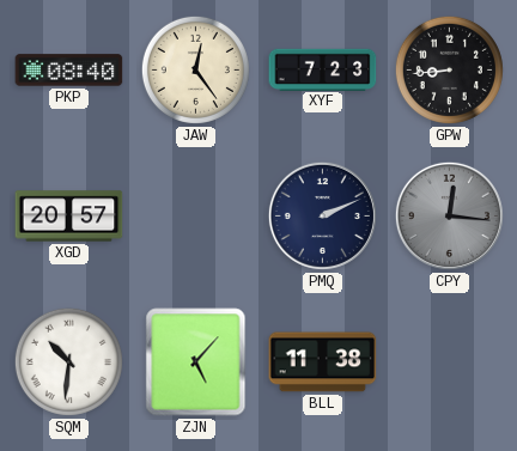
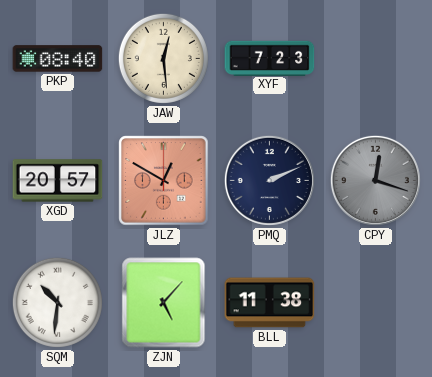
JAW: 12:24 -> 12:29
GPW: 8:44 -> none
JLZ: none -> 12:50
CPY: 12:16 -> 12:18
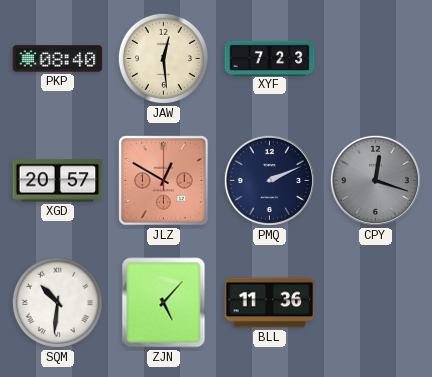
BLL: 11:38 -> 11:36
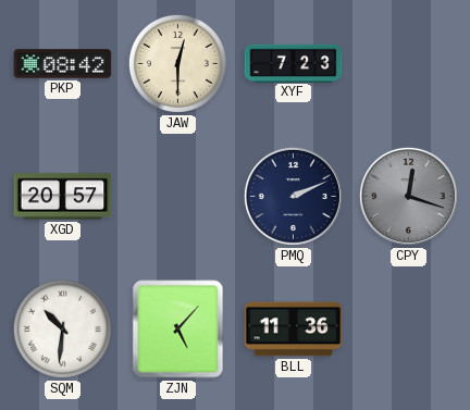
PKP: 08:40 -> 08:42
JAW: 12:29 -> 12:30
JLZ: 12:50 -> none
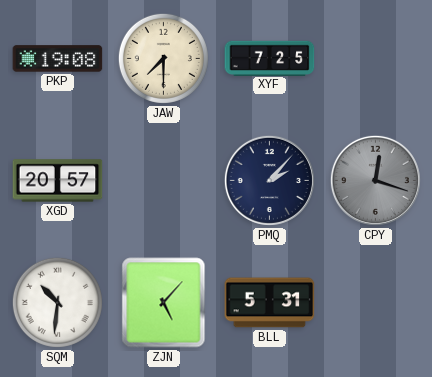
PKP: 08:42 -> 19:08
JAW: 12:30 -> 7:30
XYF: 7:23 -> 7:25
PMQ: 2:11 -> 2:07
BLL: 11:36 -> 5:31
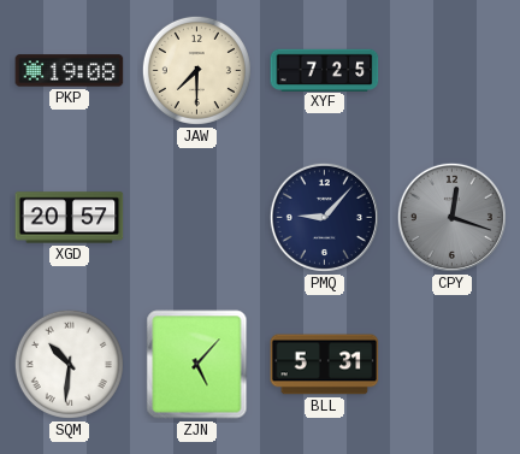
PMQ: 2:07 -> 9:07
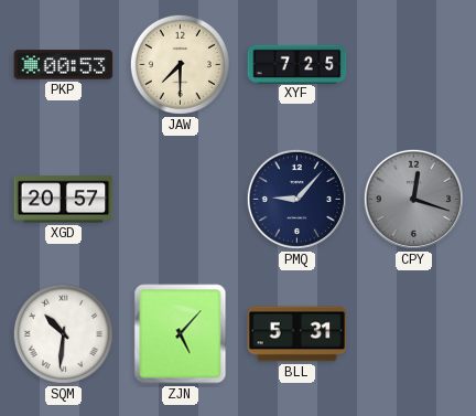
PKP: 19:08 -> 00:53
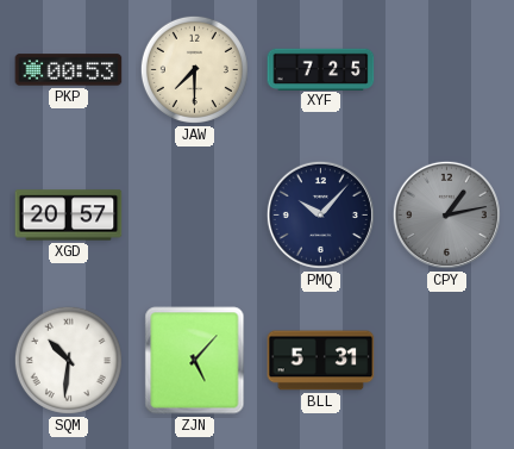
PMQ: 9:07 -> 10:07
CPY: 12:18 -> 1:13
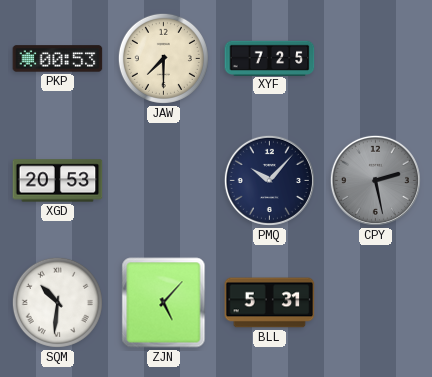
XGD: 20:57 -> 20:53
CPY: 1:13 -> 2:28
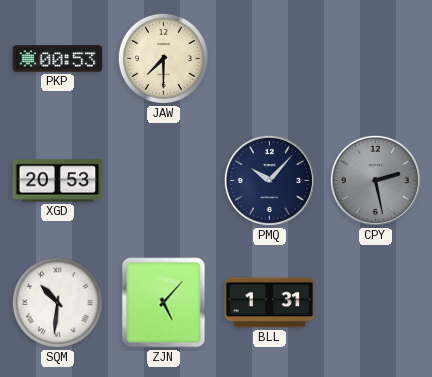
XYF: 7:25 -> none
BLL: 5:31 -> 1:31
